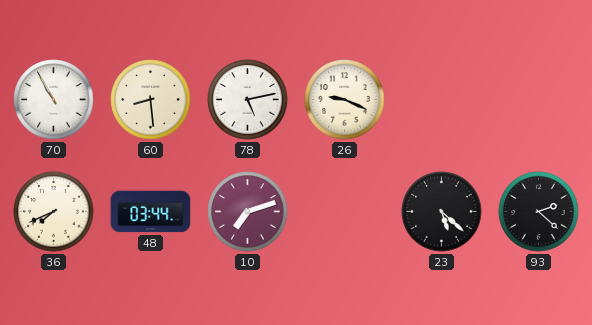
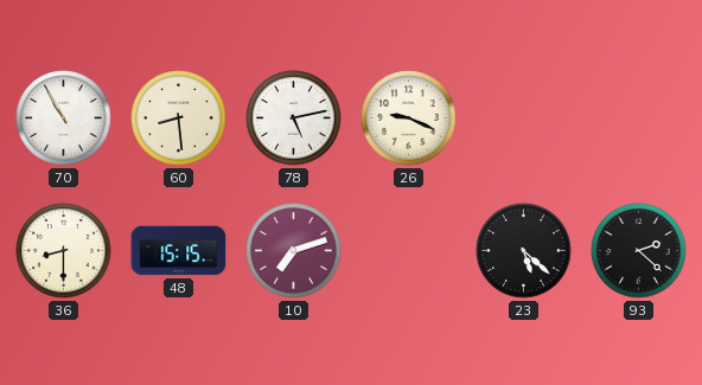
36: 7:41 -> 8:30
48: 03:44 -> 15:15
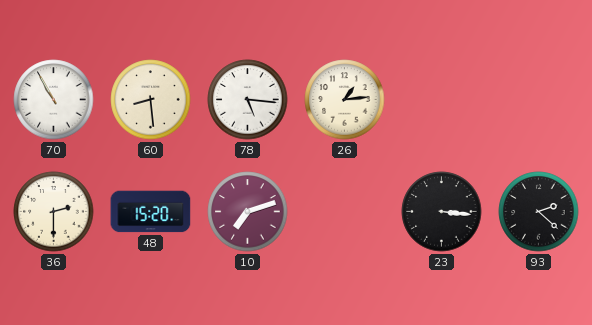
78: 5:13 -> 5:16
26: 9:19 -> 1:14
36: 8:30 -> 2:30
48: 15:15 -> 15:20
23: 5:22 -> 3:16
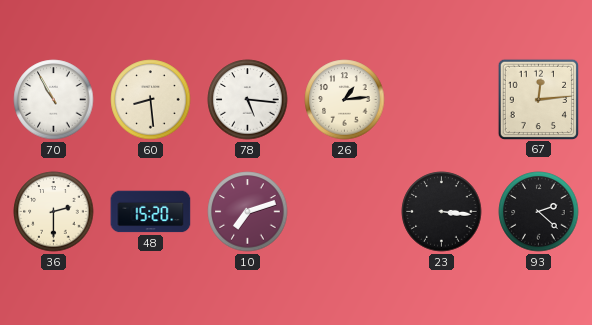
67: none -> 12:14
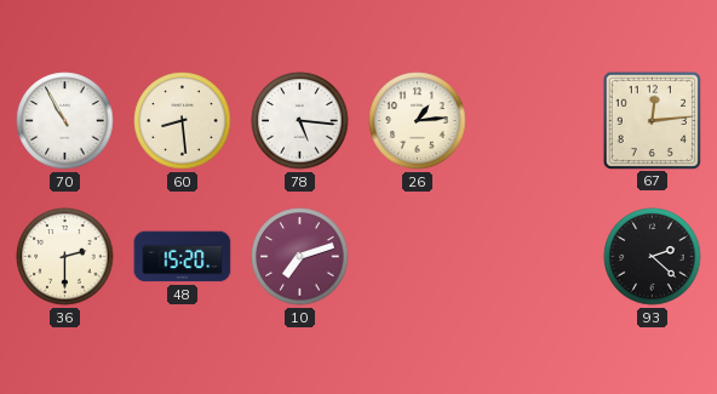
23: 3:16 -> none
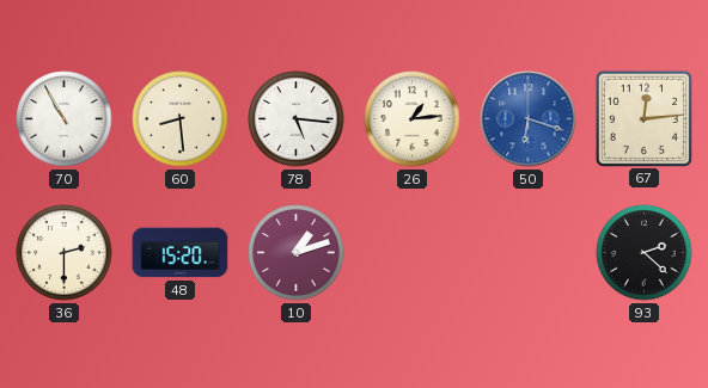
50: none -> 6:18
10: 7:12 -> 1:12
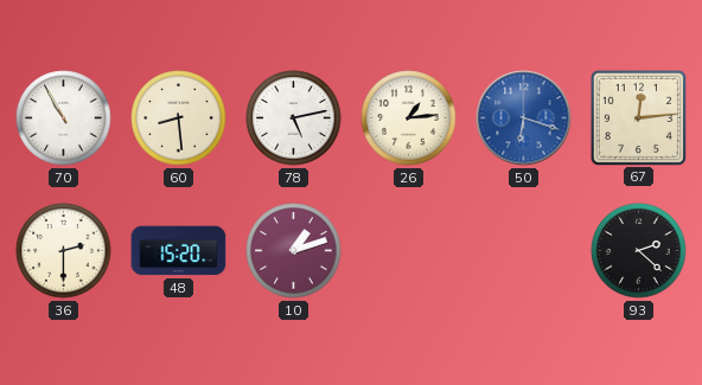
78: 5:16 -> 5:13
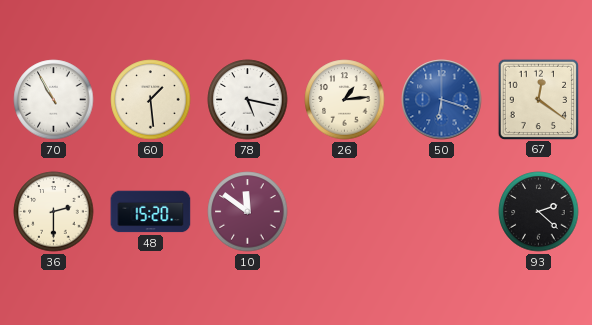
60: 8:29 -> 1:29
78: 5:13 -> 5:17
67: 12:14 -> 12:21
10: 1:12 -> 11:51
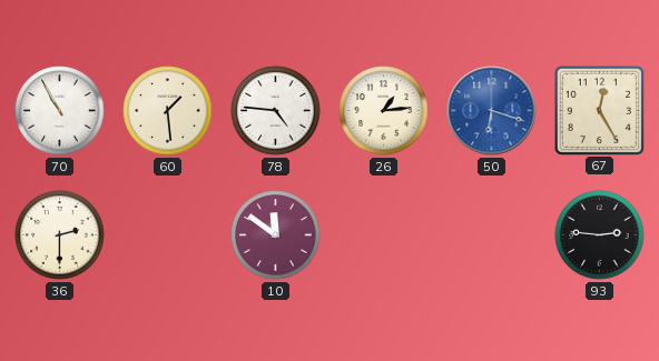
78: 5:17 -> 4:46
67: 12:21 -> 12:25
48: 15:20 -> none
93: 2:22 -> 2:46
